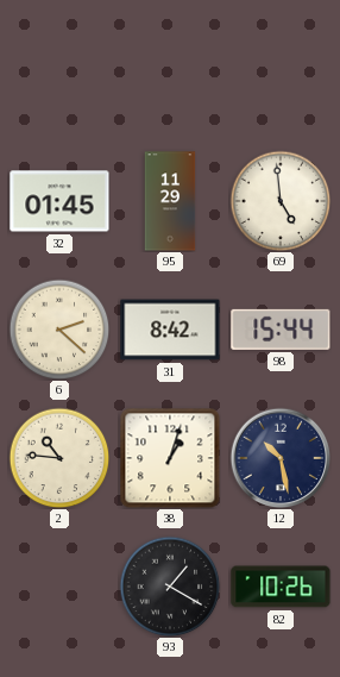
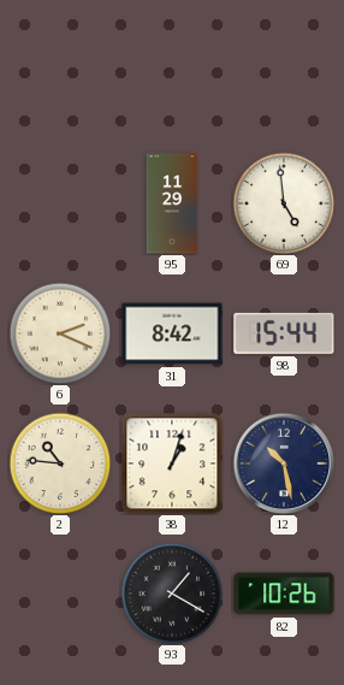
32: 01:45 -> none
6: 2:22 -> 2:19
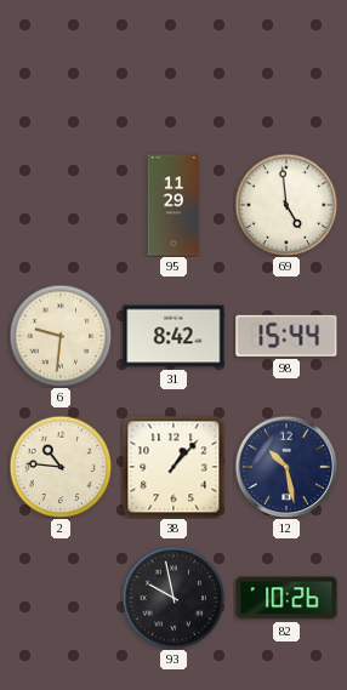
6: 2:19 -> 9:31
38: 1:03 -> 1:07
93: 1:20 -> 9:58
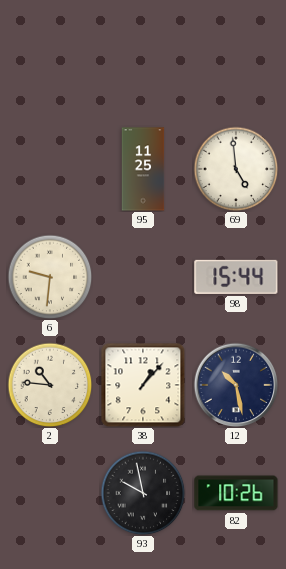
95: 11:29 -> 11:25
31: 8:42 -> none
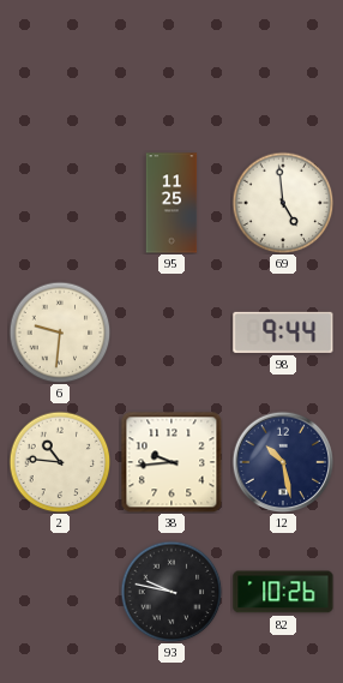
98: 15:44 -> 9:44
38: 1:07 -> 9:44
93: 9:58 -> 9:47
